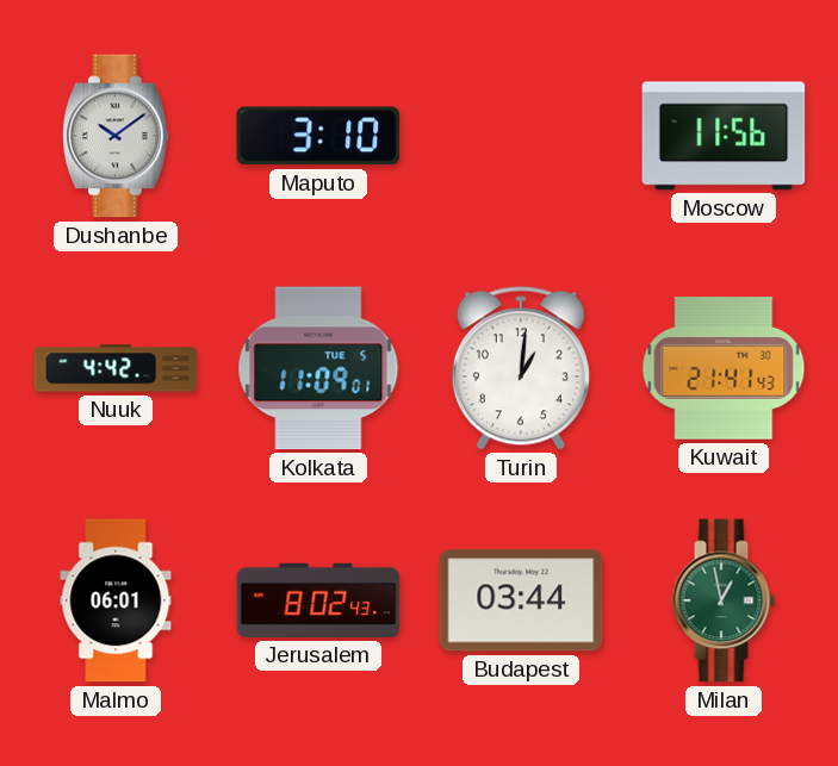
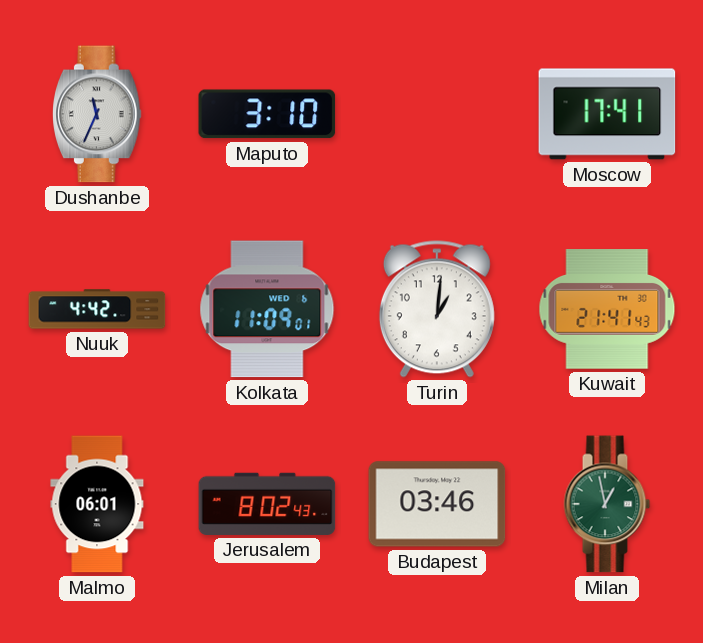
Dushanbe: 10:09 -> 11:34
Moscow: 11:56 -> 17:41
Kolkata date: TUE 5 -> WED 6
Budapest: 03:44 -> 03:46
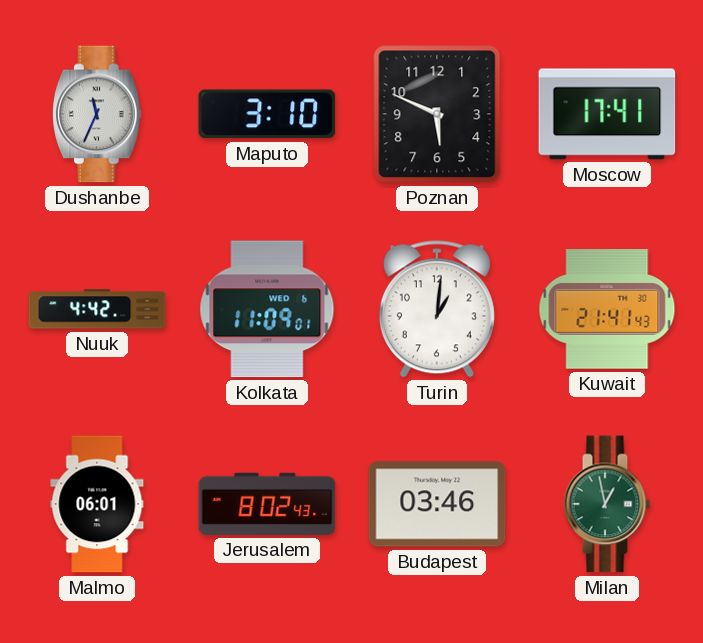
Poznan: none -> 5:49
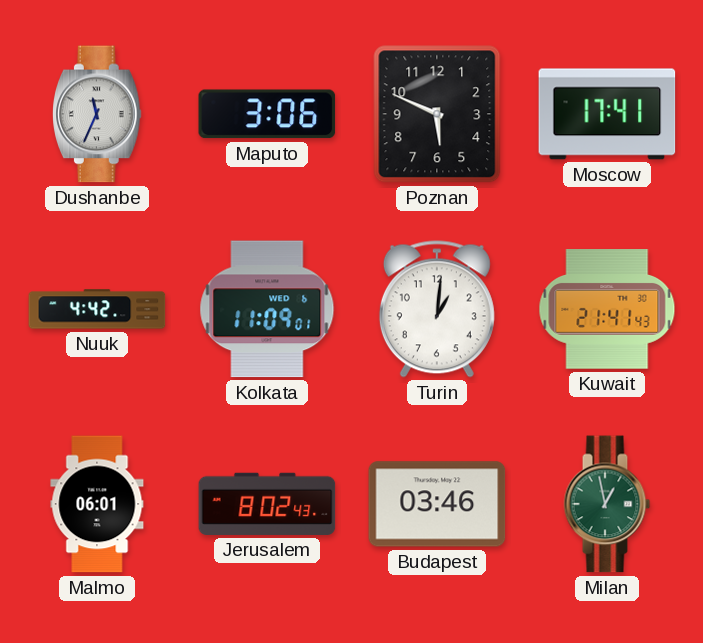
Maputo: 3:10 -> 3:06
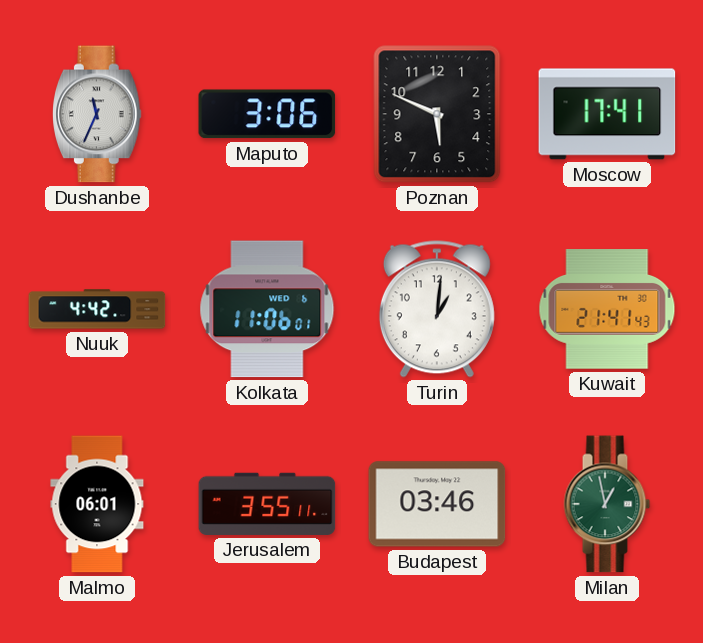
Kolkata: 11:09 -> 11:06
Jerusalem: 8:02 -> 3:55
